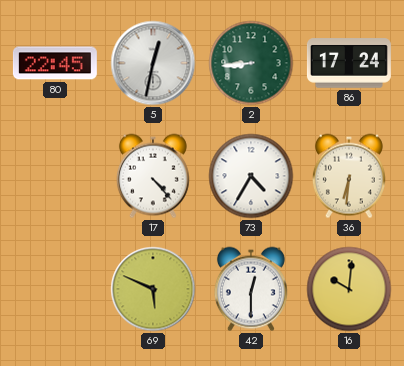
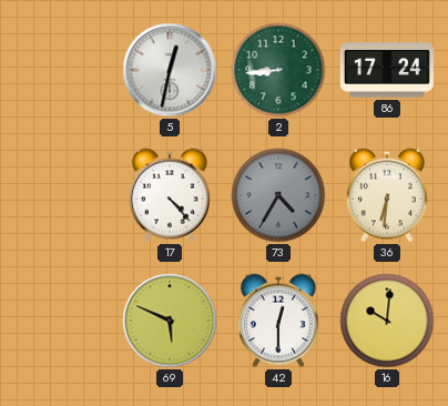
80: 22:45 -> none
73 dial: white -> grey
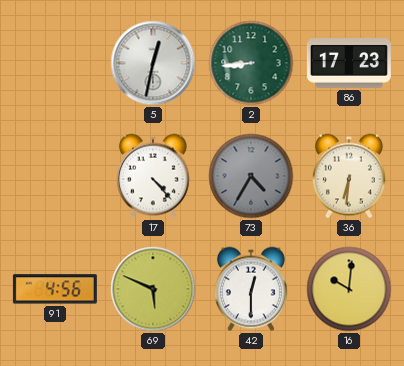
86: 17:24 -> 17:23
91: none -> 4:56
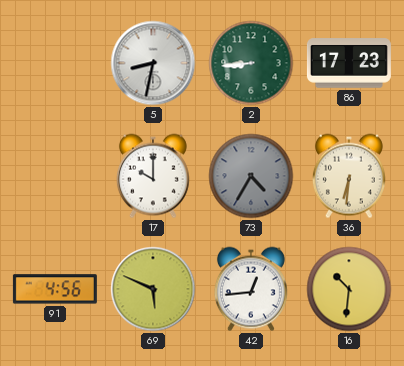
5: 12:32 -> 8:32
17: 4:23 -> 10:00
42: 12:30 -> 12:44
16: 10:01 -> 10:31
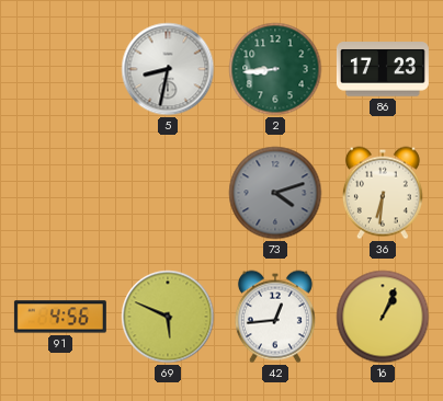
17: 10:00 -> none
73: 4:35 -> 4:12
16: 10:31 -> 1:04
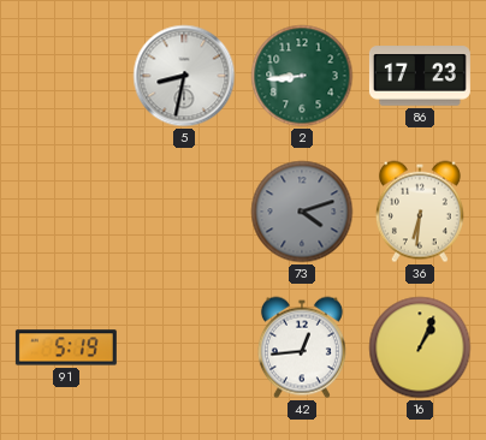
91: 4:56 -> 5:19
69: 5:49 -> none
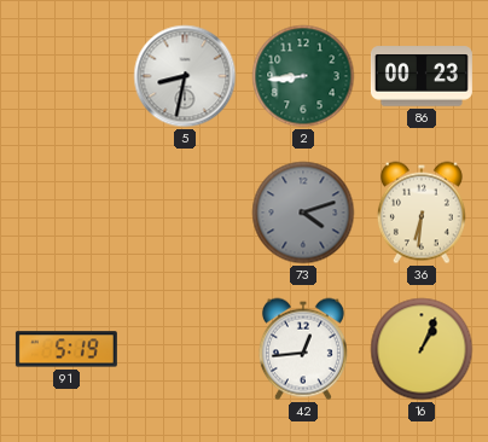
86: 17:23 -> 00:23
